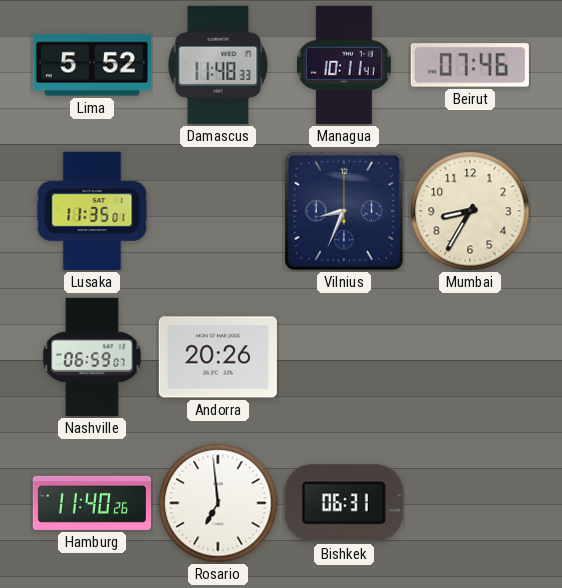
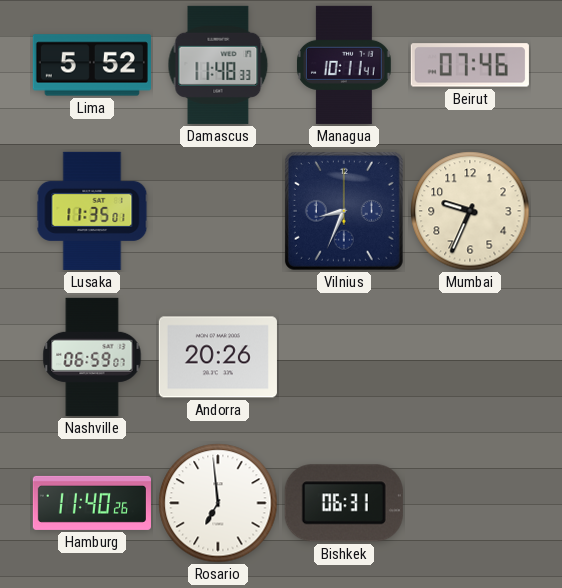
Mumbai: 8:35 -> 9:34
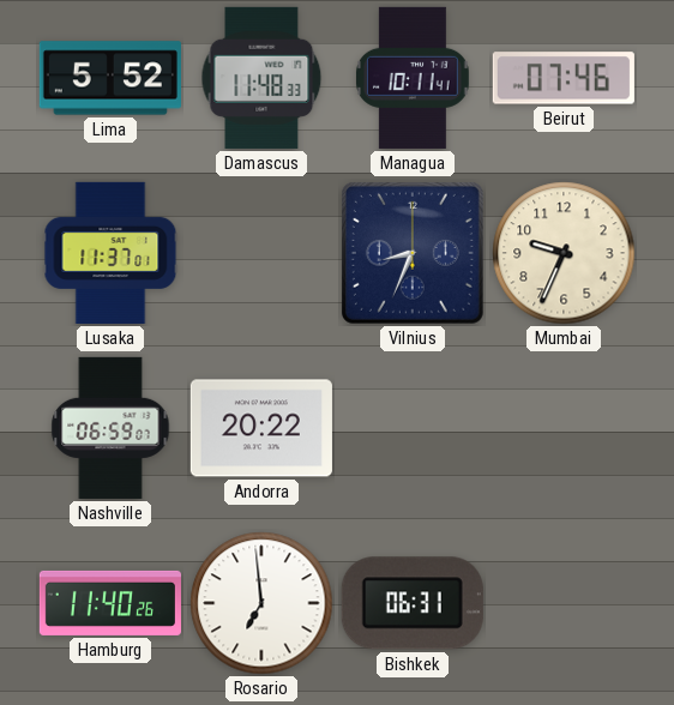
Lusaka: 11:35 -> 11:37
Andorra: 20:26 -> 20:22
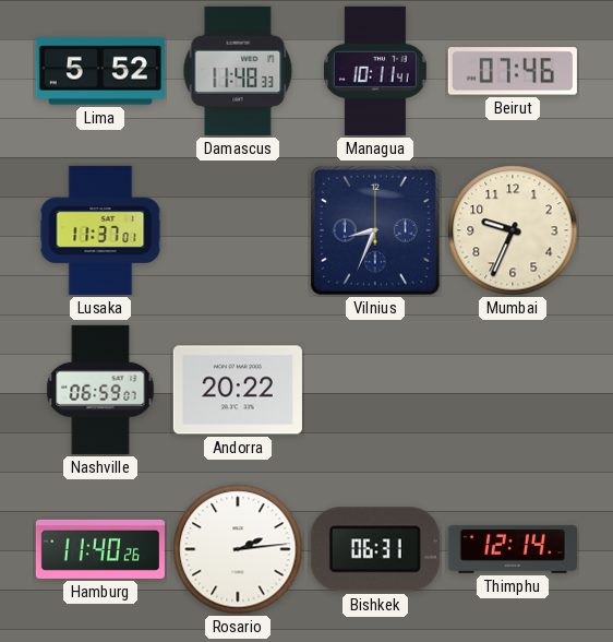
Rosario: 6:59 -> 2:14
Thimphu: none -> 12:14
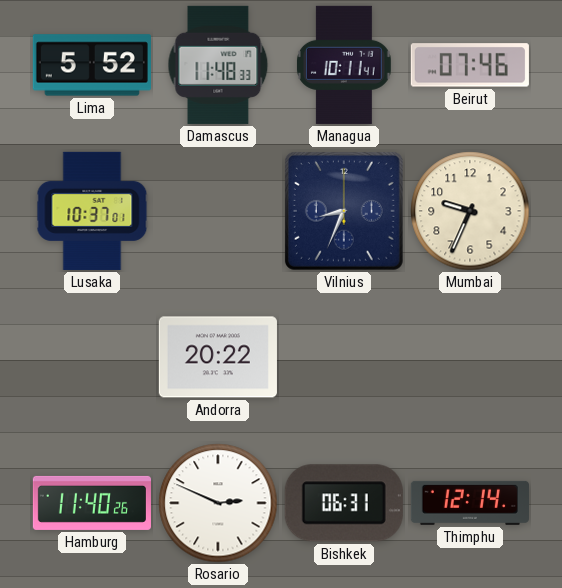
Lusaka: 11:37 -> 10:37
Nashville: 06:59 -> none
Rosario: 2:14 -> 2:49
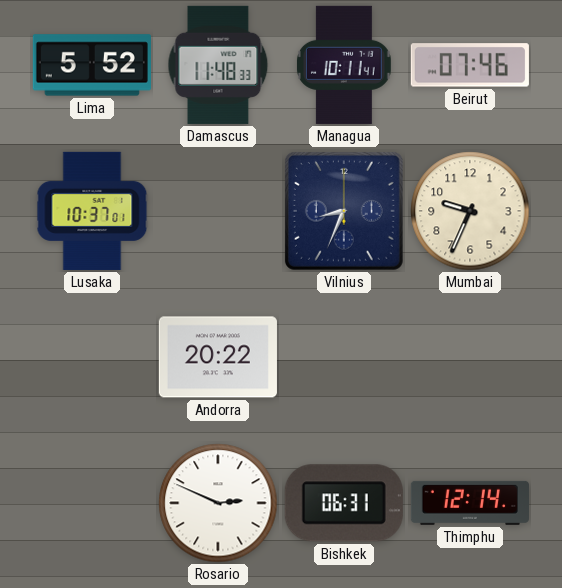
Hamburg: 11:40 -> none
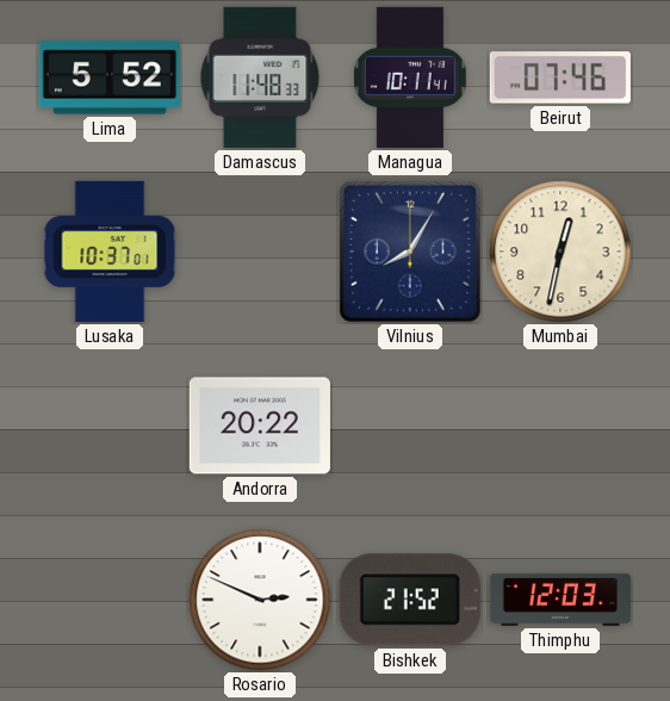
Vilnius: 8:34 -> 8:05
Mumbai: 9:34 -> 12:32
Bishkek: 06:31 -> 21:52
Thimphu: 12:14 -> 12:03
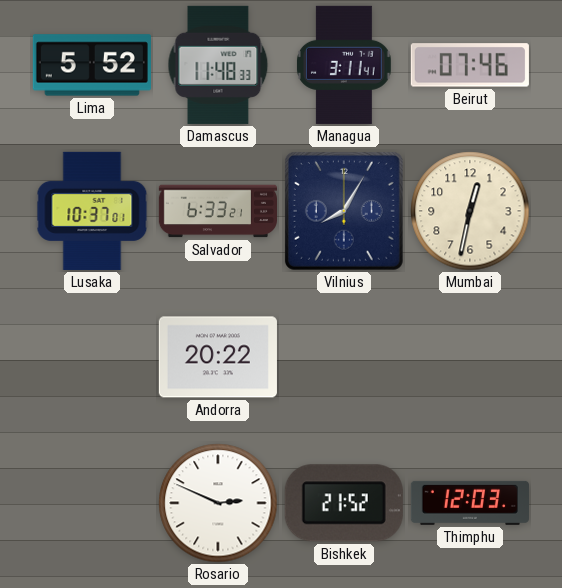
Managua: 10:11 -> 3:11
Salvador: none -> 6:33
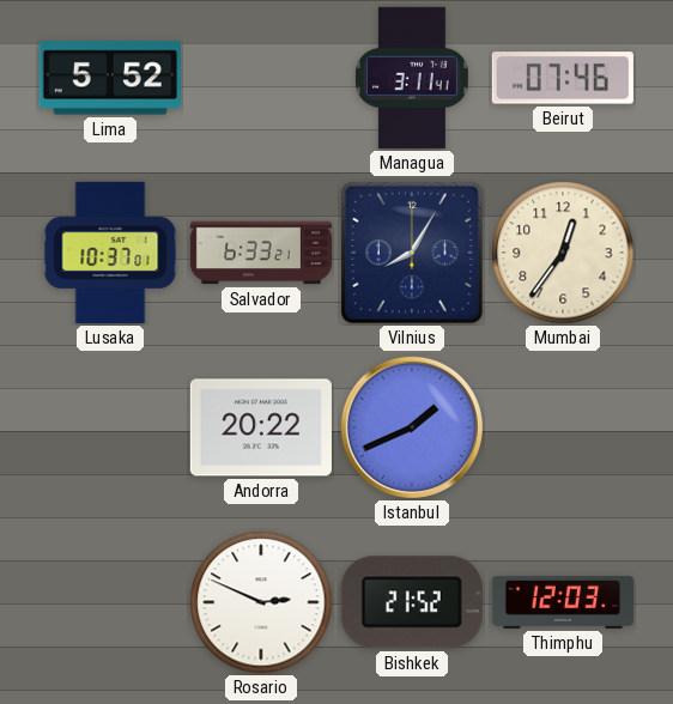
Damascus: 11:48 -> none
Mumbai: 12:32 -> 12:36
Istanbul: none -> 1:41
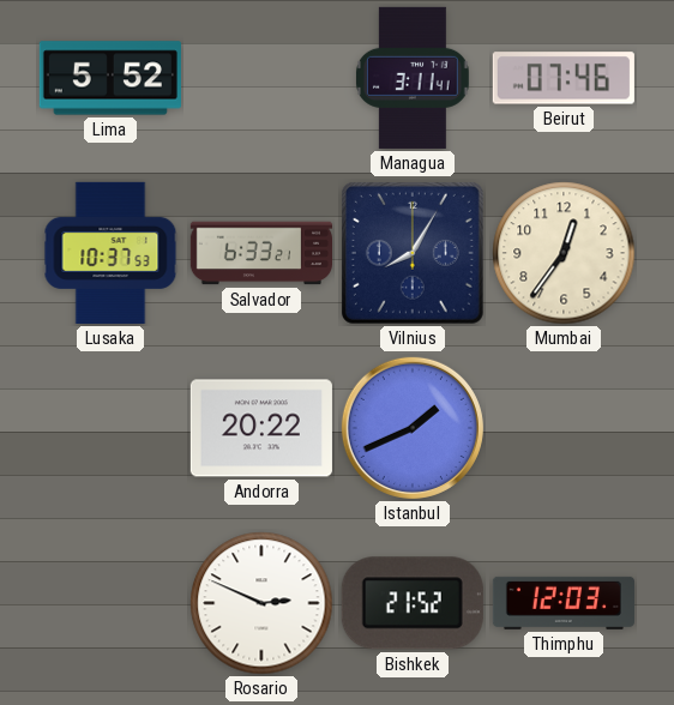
Lusaka: 10:37:01 -> 10:37:53
